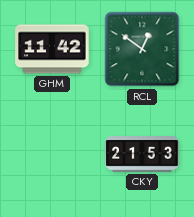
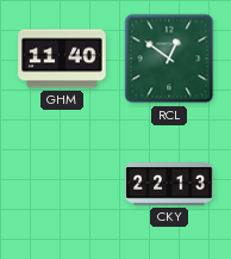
GHM: 11:42 -> 11:40
CKY: 21:53 -> 22:13
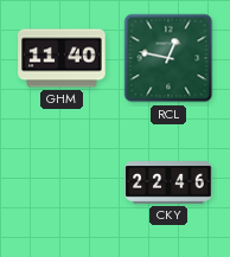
RCL: 12:51 -> 12:47
CKY: 22:13 -> 22:46
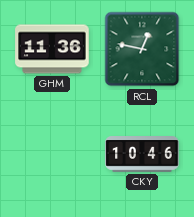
GHM: 11:40 -> 11:36
CKY: 22:46 -> 10:46
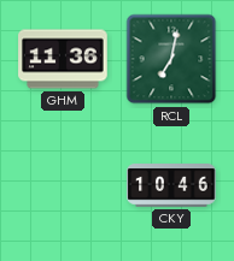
RCL: 12:47 -> 7:02
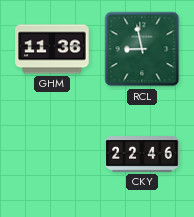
RCL: 7:02 -> 8:58
CKY: 10:46 -> 22:46
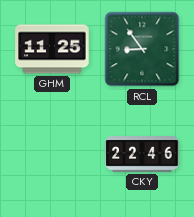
GHM: 11:36 -> 11:25
RCL: 8:58 -> 8:54
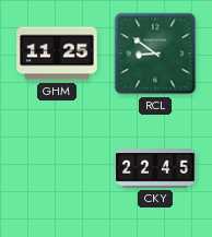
RCL: 8:54 -> 8:51
CKY: 22:46 -> 22:45
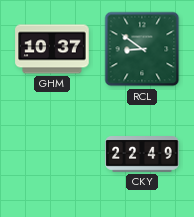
GHM: 11:25 -> 10:37
CKY: 22:45 -> 22:49
